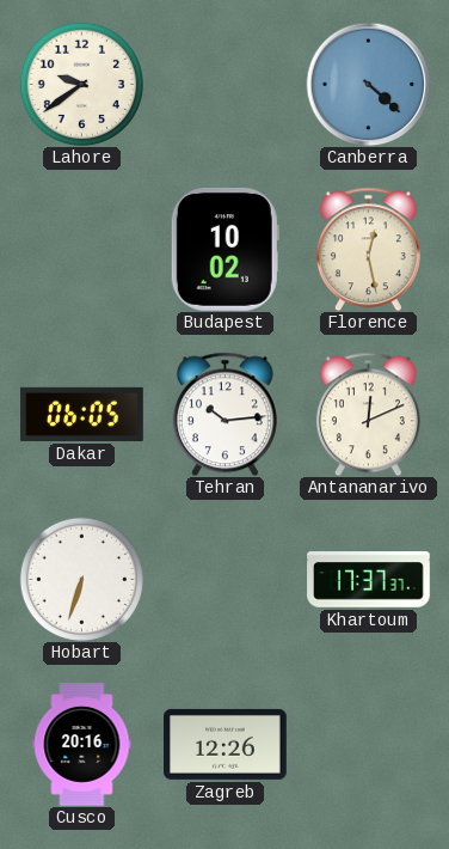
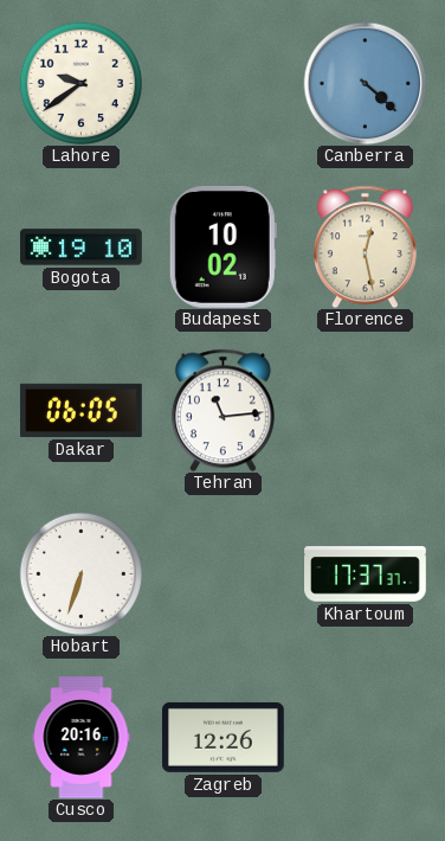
Bogota: none -> 19:10
Tehran: 10:14 -> 11:14
Antananarivo: 12:11 -> none
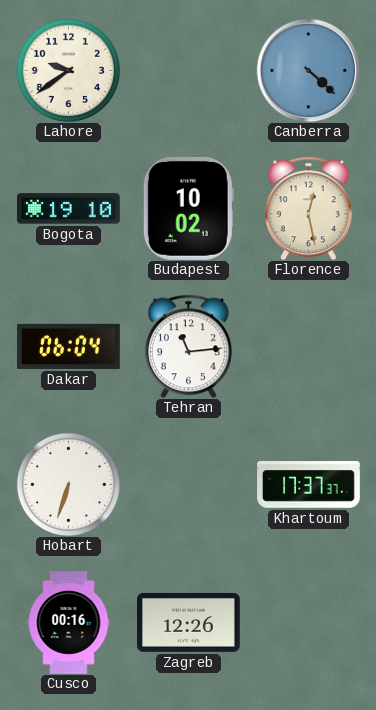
Dakar: 06:05 -> 06:04
Cusco: 20:16 -> 00:16
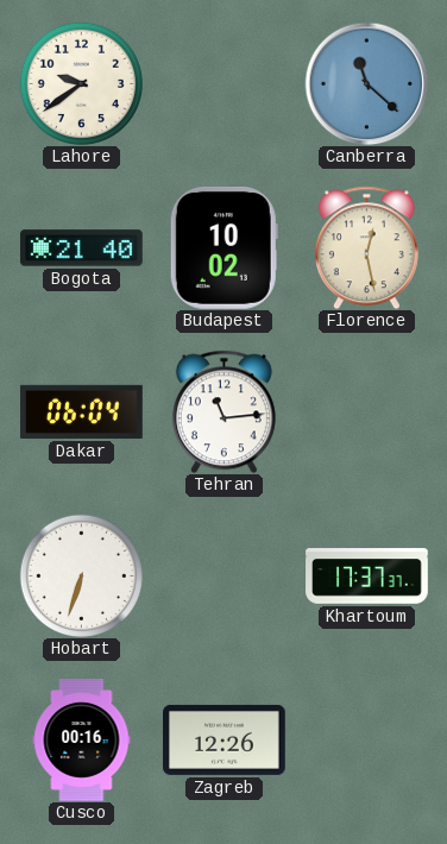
Canberra: 4:22 -> 11:22
Bogota: 19:10 -> 21:40
